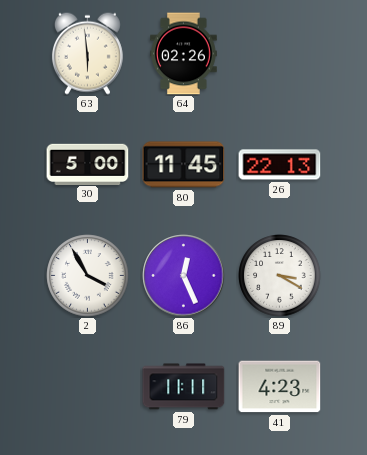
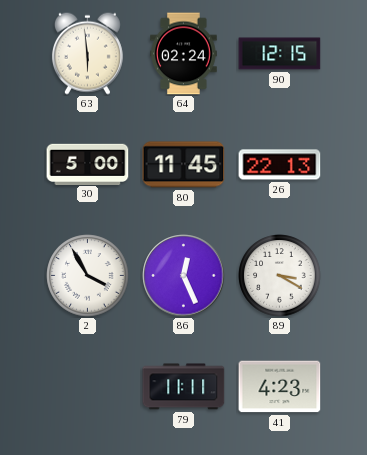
64: 02:26 -> 02:24
90: none -> 12:15
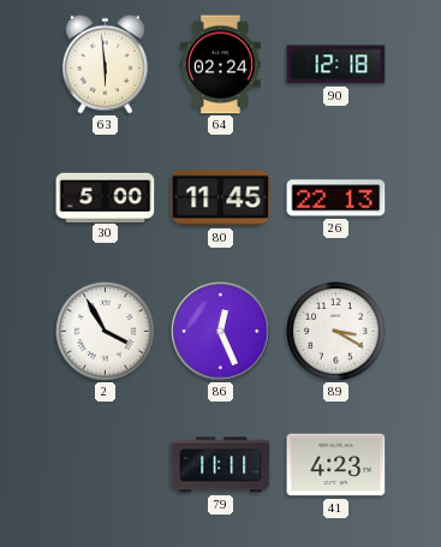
90: 12:15 -> 12:18
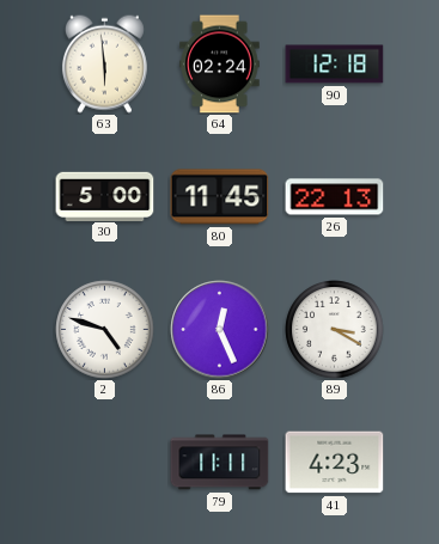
2: 3:55 -> 4:48
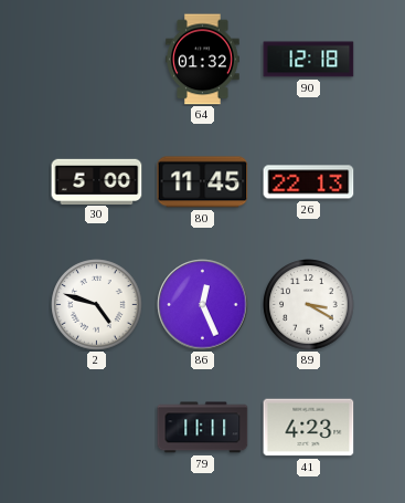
63: 5:59 -> none
64: 02:24 -> 01:32
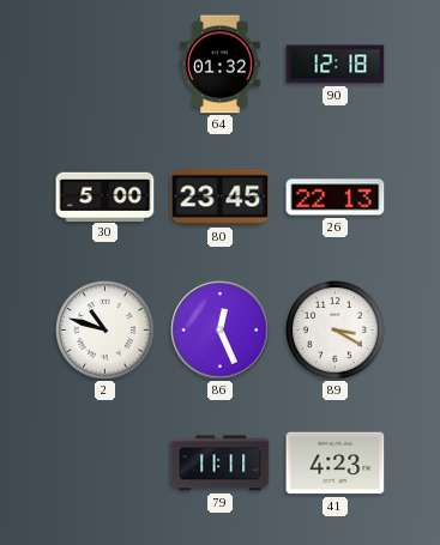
80: 11:45 -> 23:45
2: 4:48 -> 10:48
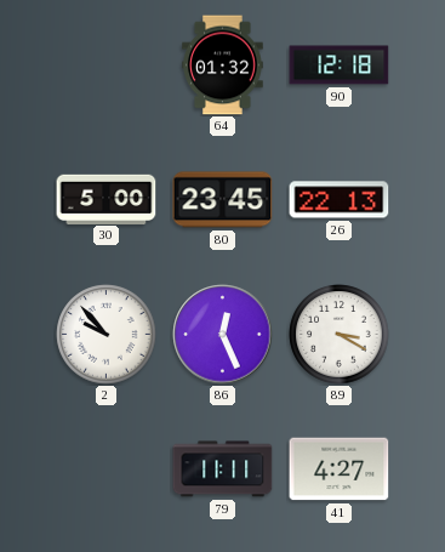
2: 10:48 -> 9:53
41: 4:23 -> 4:27
